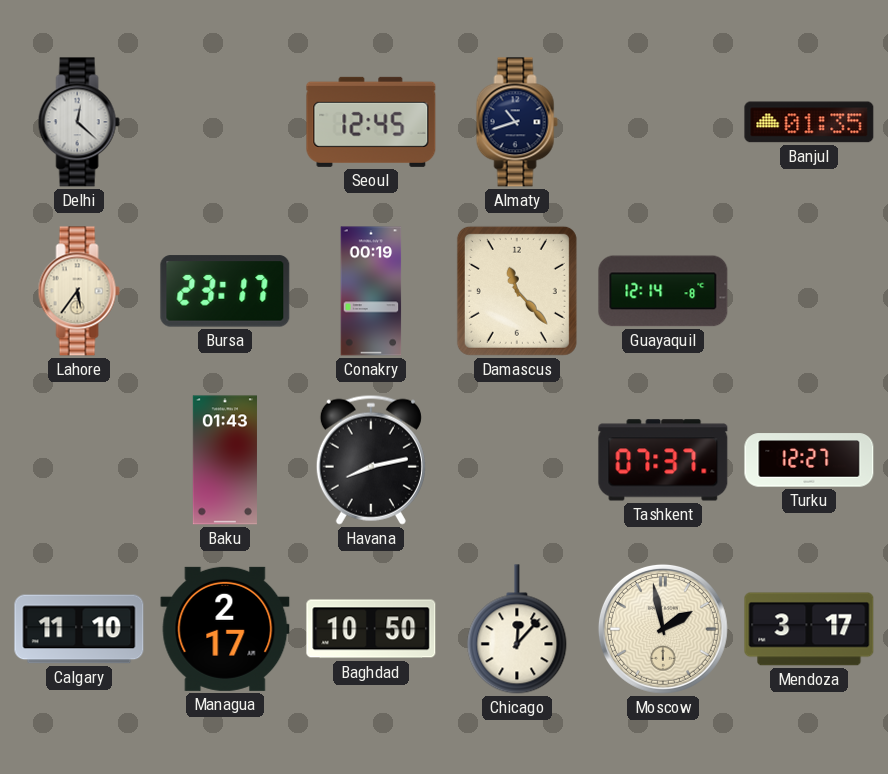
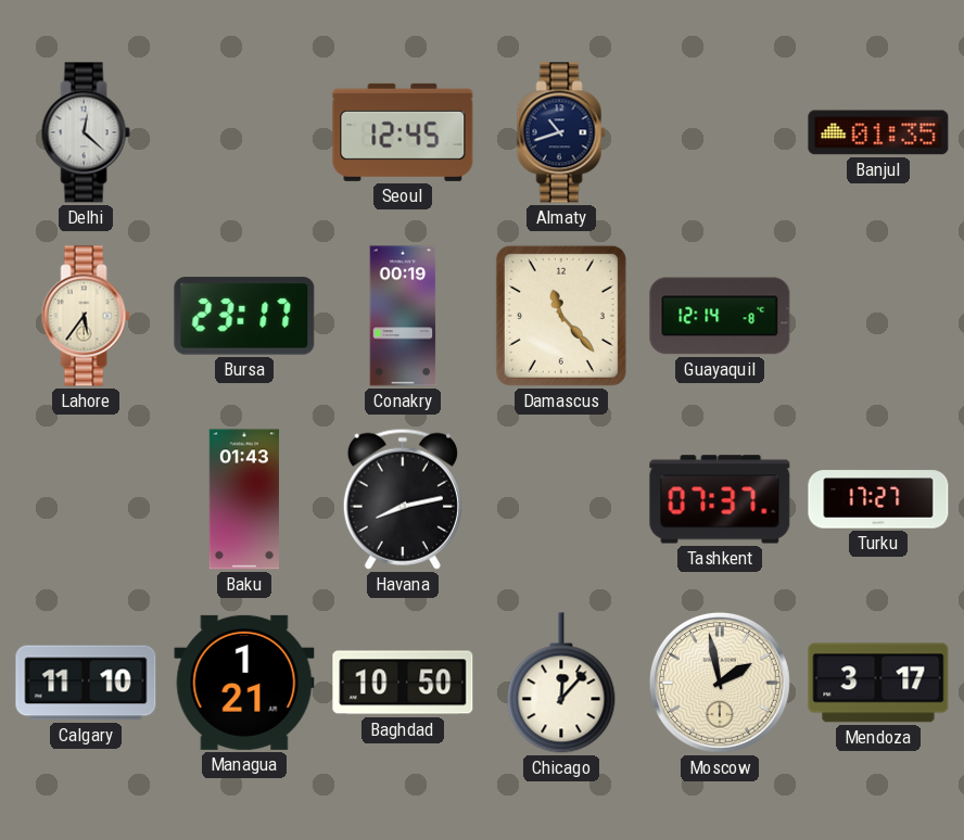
Turku: 12:27 -> 17:27
Managua: 2:17 -> 1:21
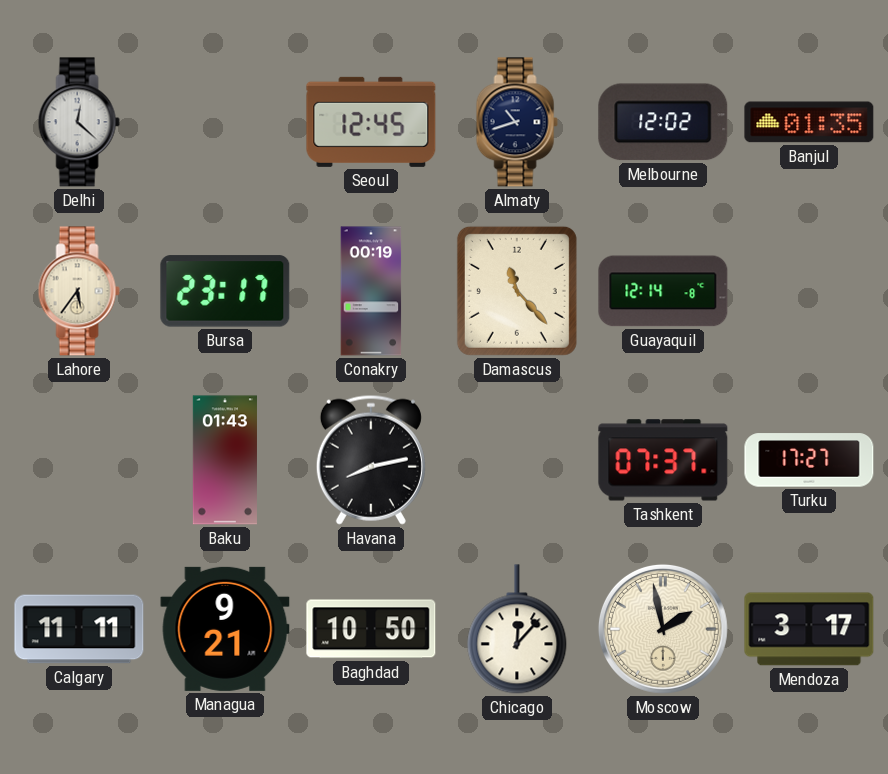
Melbourne: none -> 12:02
Calgary: 11:10 -> 11:11
Managua: 1:21 -> 9:21
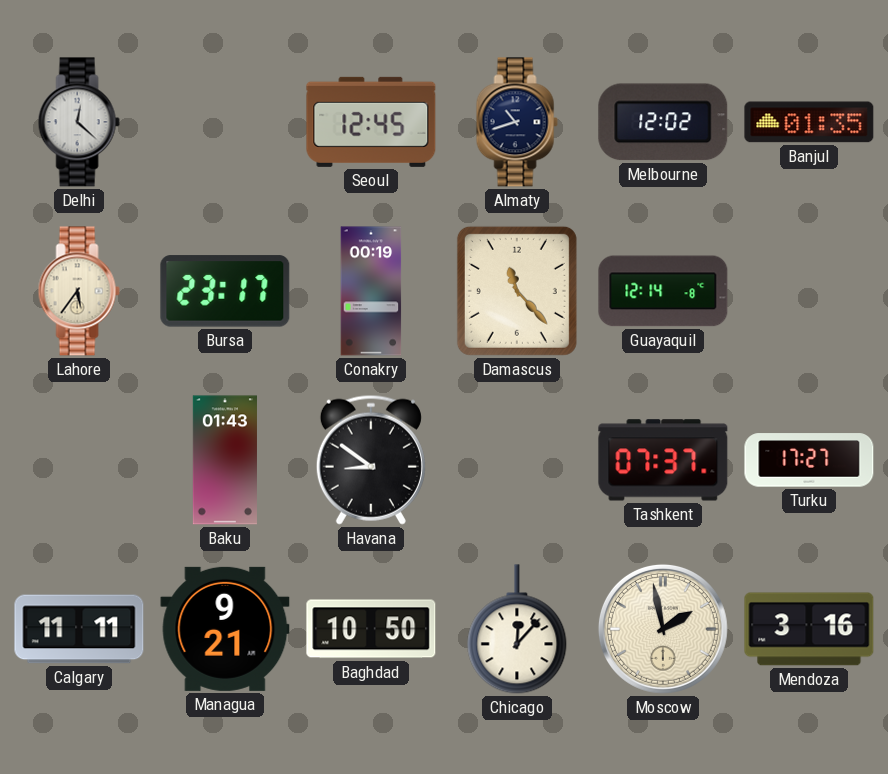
Havana: 8:13 -> 8:51
Mendoza: 3:17 -> 3:16
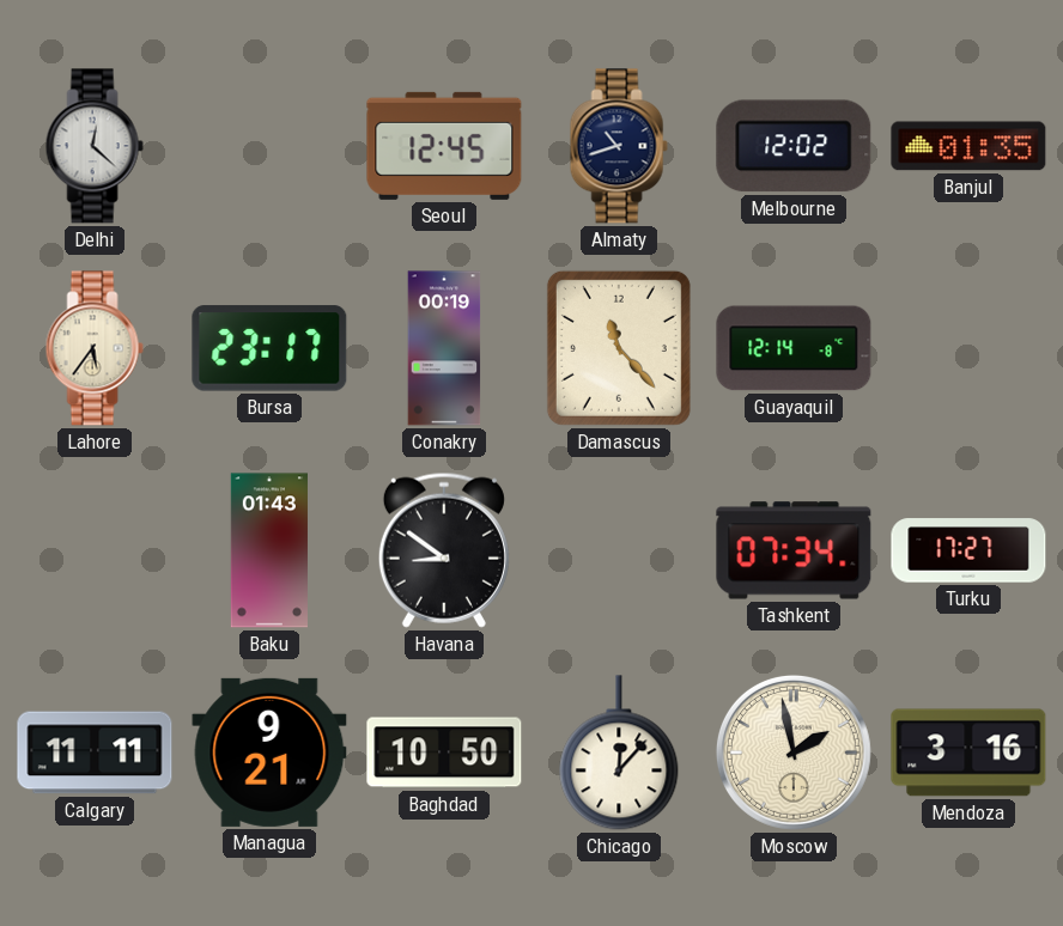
Tashkent: 07:37 -> 07:34
